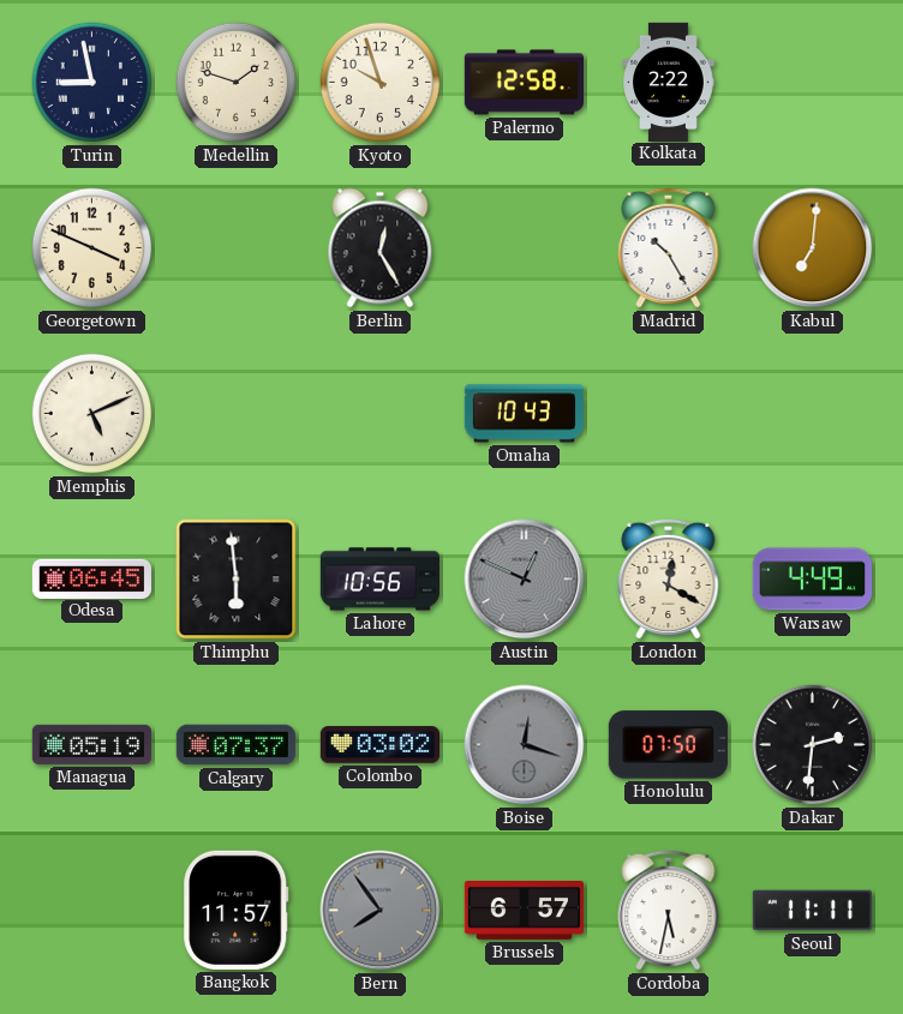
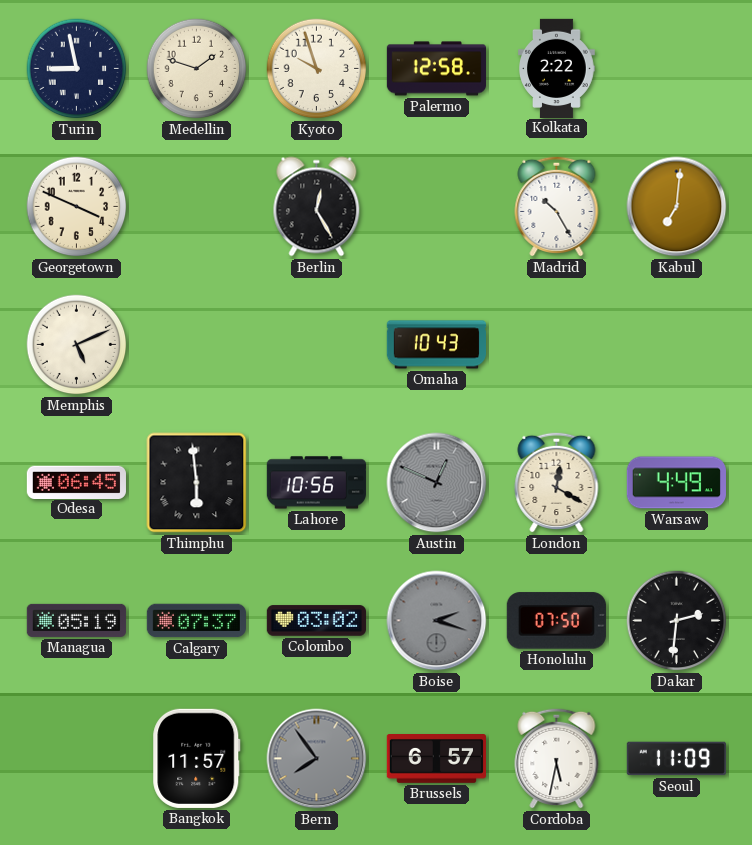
Boise: 12:18 -> 2:18
Seoul: 11:11 -> 11:09
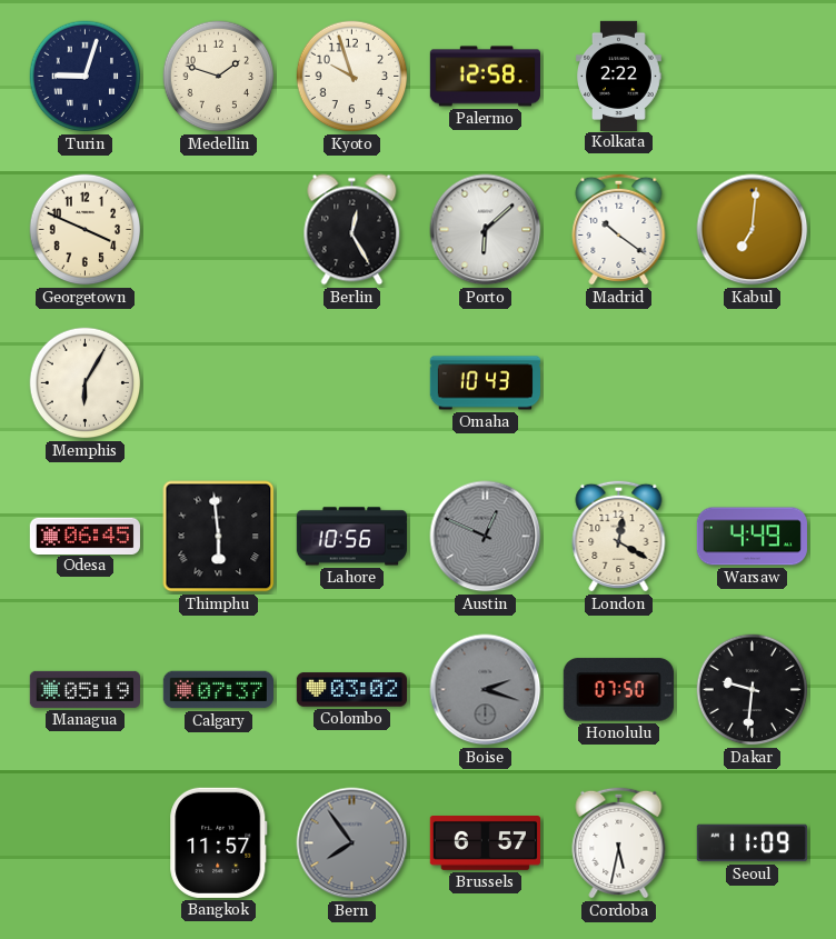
Turin: 8:58 -> 9:03
Porto: none -> 6:08
Madrid: 10:25 -> 10:21
Memphis: 5:11 -> 6:05
Dakar: 2:31 -> 9:31
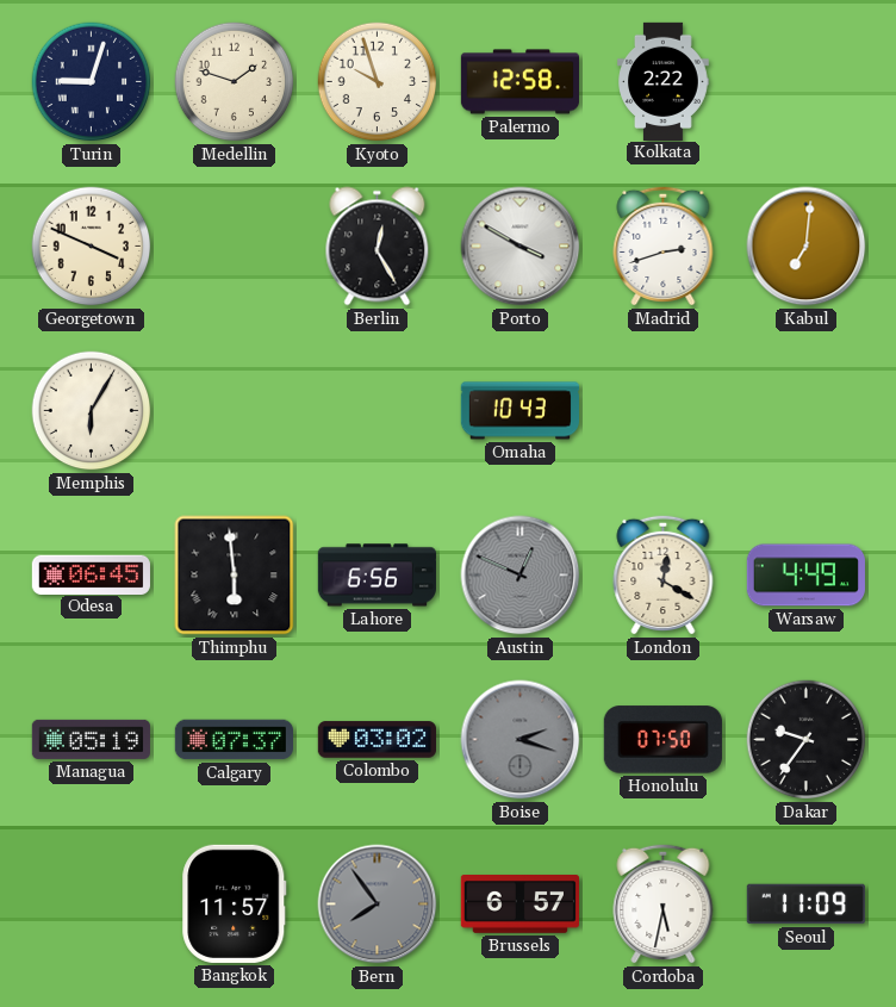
Porto: 6:08 -> 3:50
Madrid: 10:21 -> 2:42
Lahore: 10:56 -> 6:56
Dakar: 9:31 -> 9:36
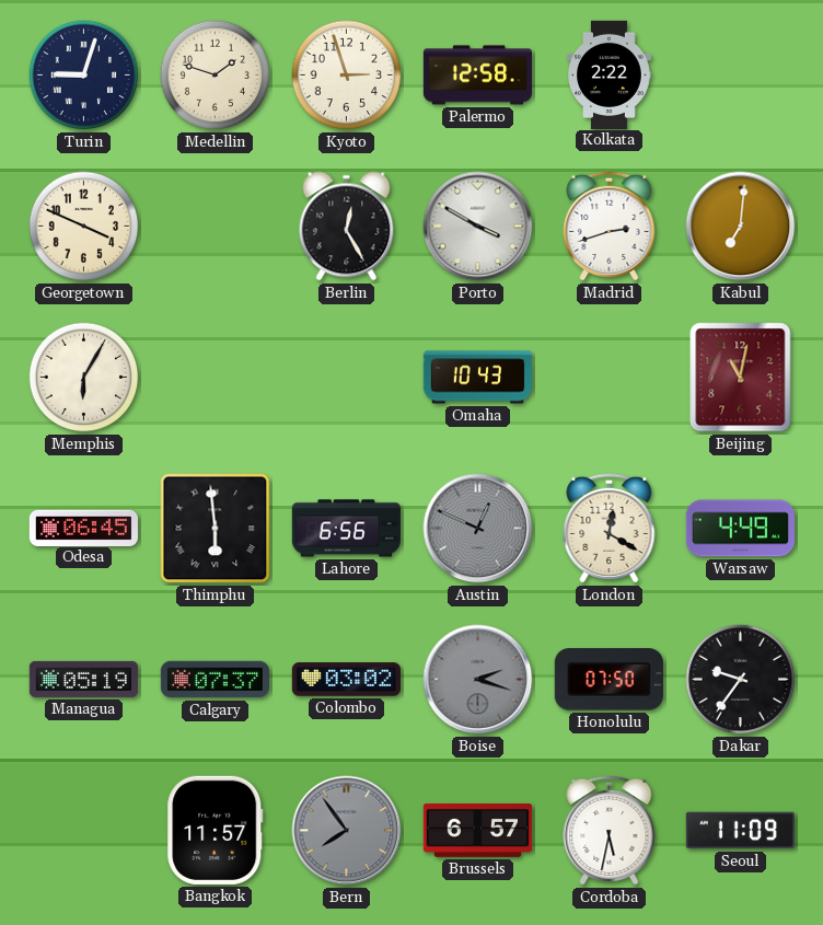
Kyoto: 9:57 -> 2:57
Beijing: none -> 11:02
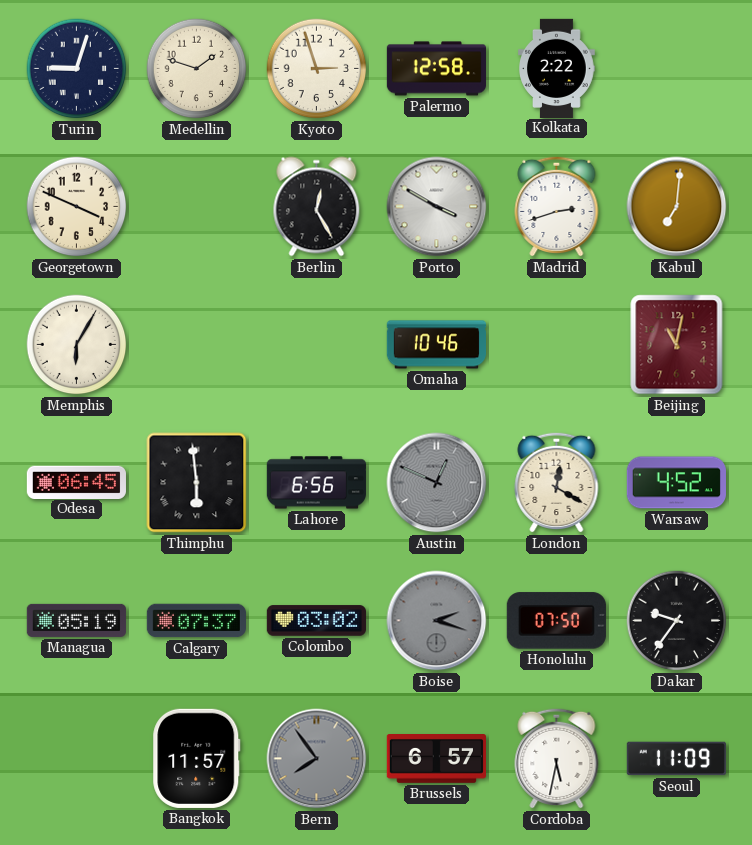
Omaha: 10:43 -> 10:46
Warsaw: 4:49 -> 4:52
